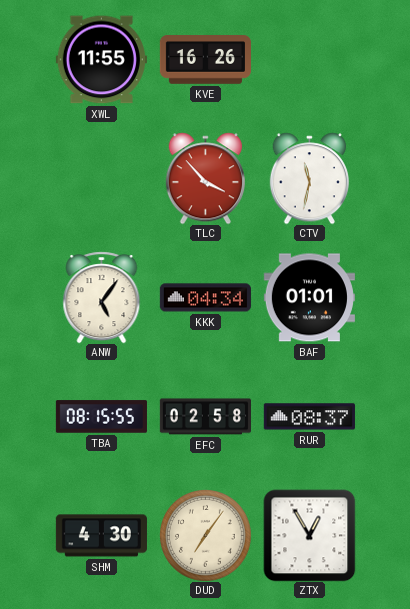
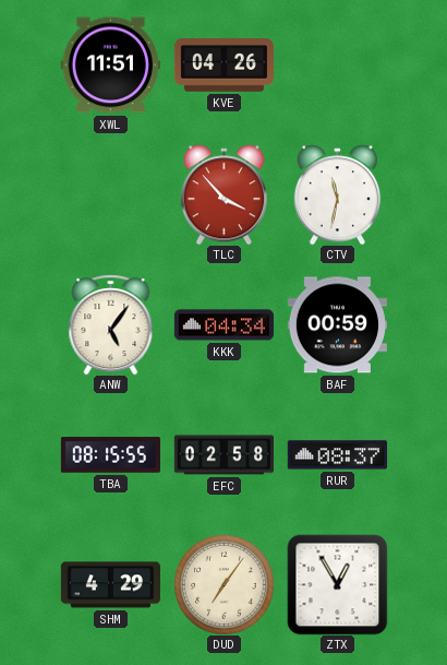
XWL: 11:55 -> 11:51
KVE: 16:26 -> 04:26
BAF: 01:01 -> 00:59
SHM: 4:30 -> 4:29
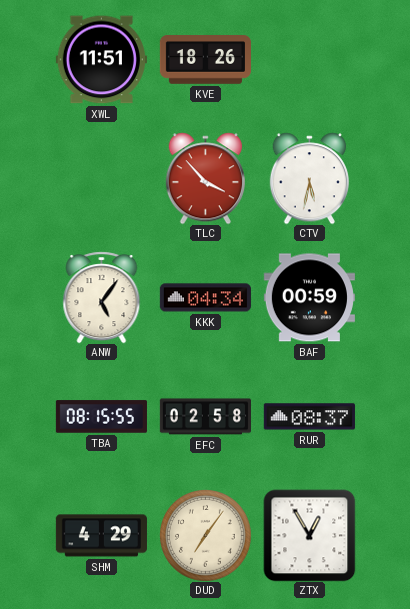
KVE: 04:26 -> 18:26
CTV: 11:32 -> 5:32
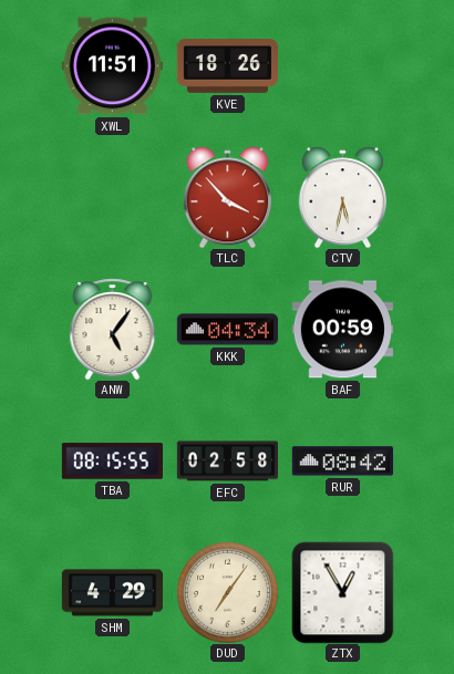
RUR: 08:37 -> 08:42
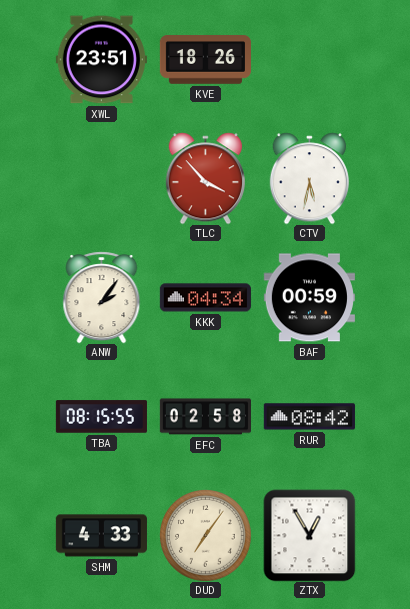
XWL: 11:51 -> 23:51
ANW: 5:06 -> 2:06
SHM: 4:29 -> 4:33
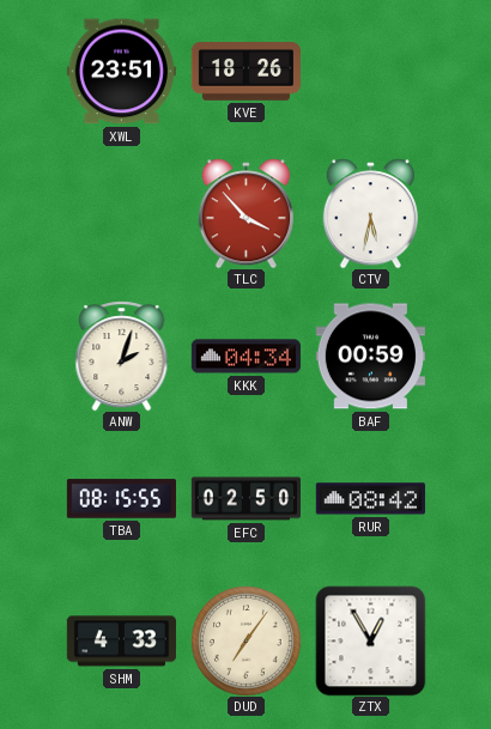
ANW: 2:06 -> 2:03
EFC: 02:58 -> 02:50
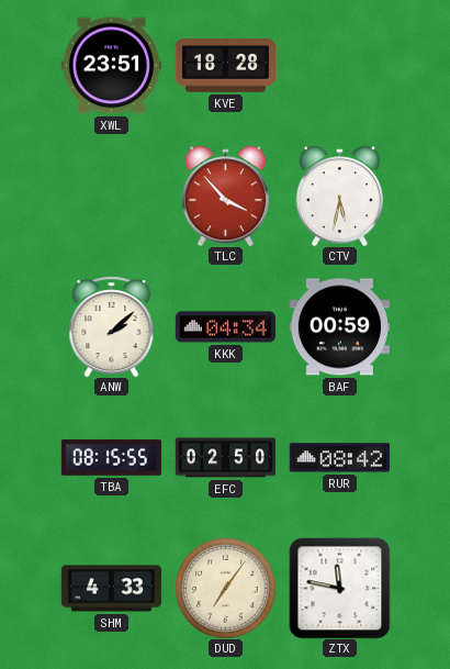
KVE: 18:26 -> 18:28
ANW: 2:03 -> 2:08
ZTX: 12:55 -> 11:47
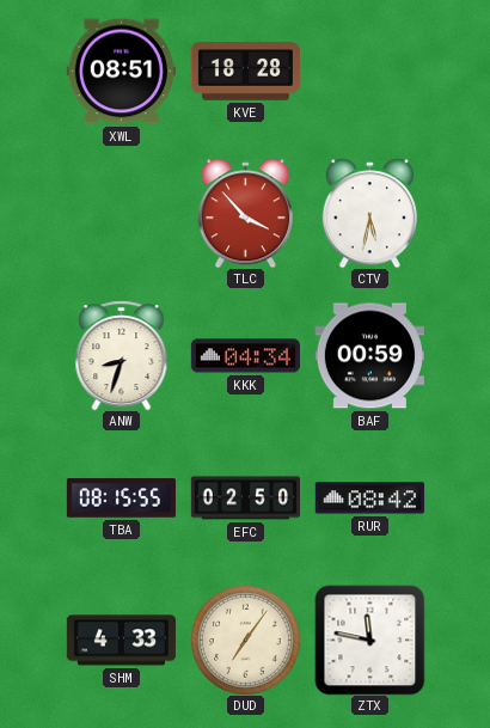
XWL: 23:51 -> 08:51
ANW: 2:08 -> 8:33
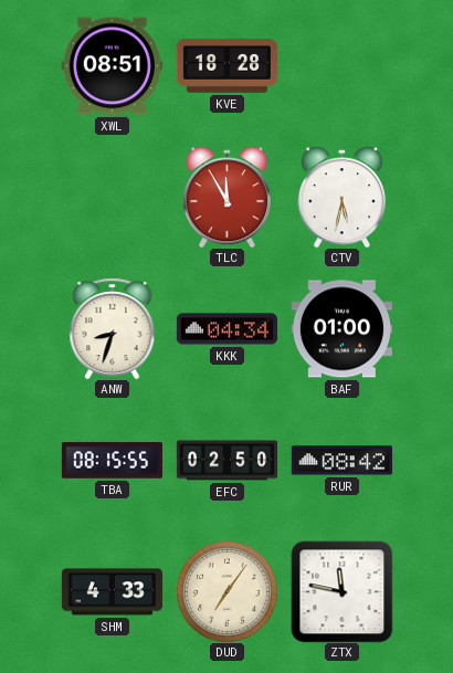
TLC: 3:53 -> 11:55
BAF: 00:59 -> 01:00
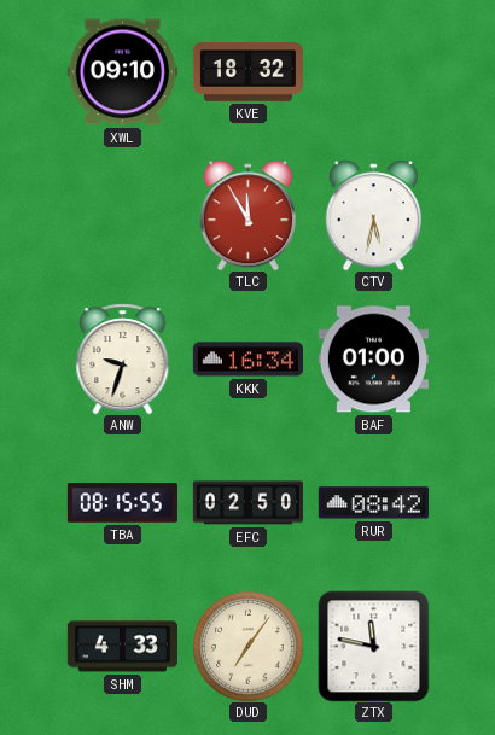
XWL: 08:51 -> 09:10
KVE: 18:28 -> 18:32
ANW: 8:33 -> 9:33
KKK: 04:34 -> 16:34
